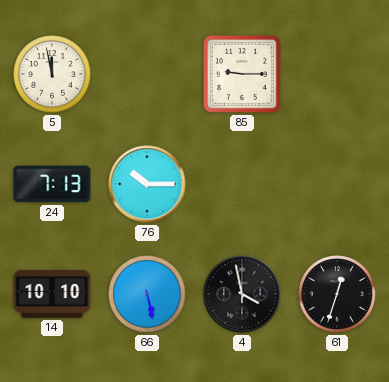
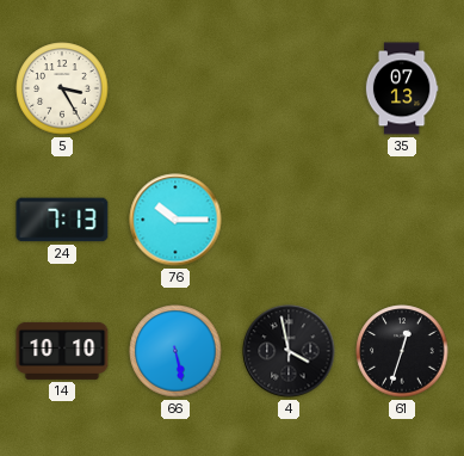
5: 11:58 -> 3:25
85: 9:15 -> none
35: none -> 07:13
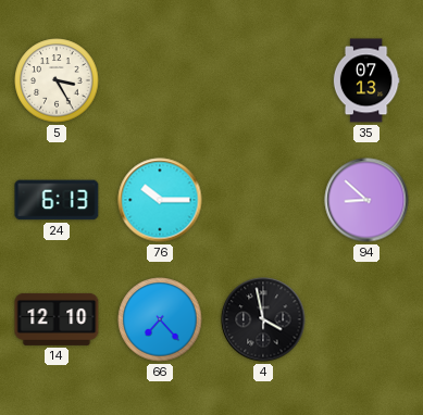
24: 7:13 -> 6:13
94: none -> 8:52
14: 10:10 -> 12:10
66: 5:28 -> 7:23
61: 12:33 -> none
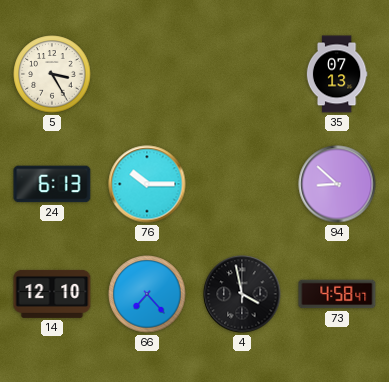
73: none -> 4:58
